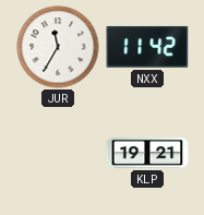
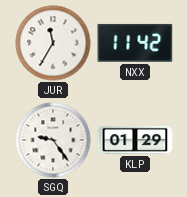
SGQ: none -> 9:24
KLP: 19:21 -> 01:29
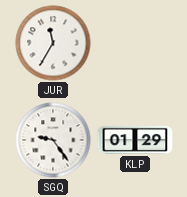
NXX: 11:42 -> none
